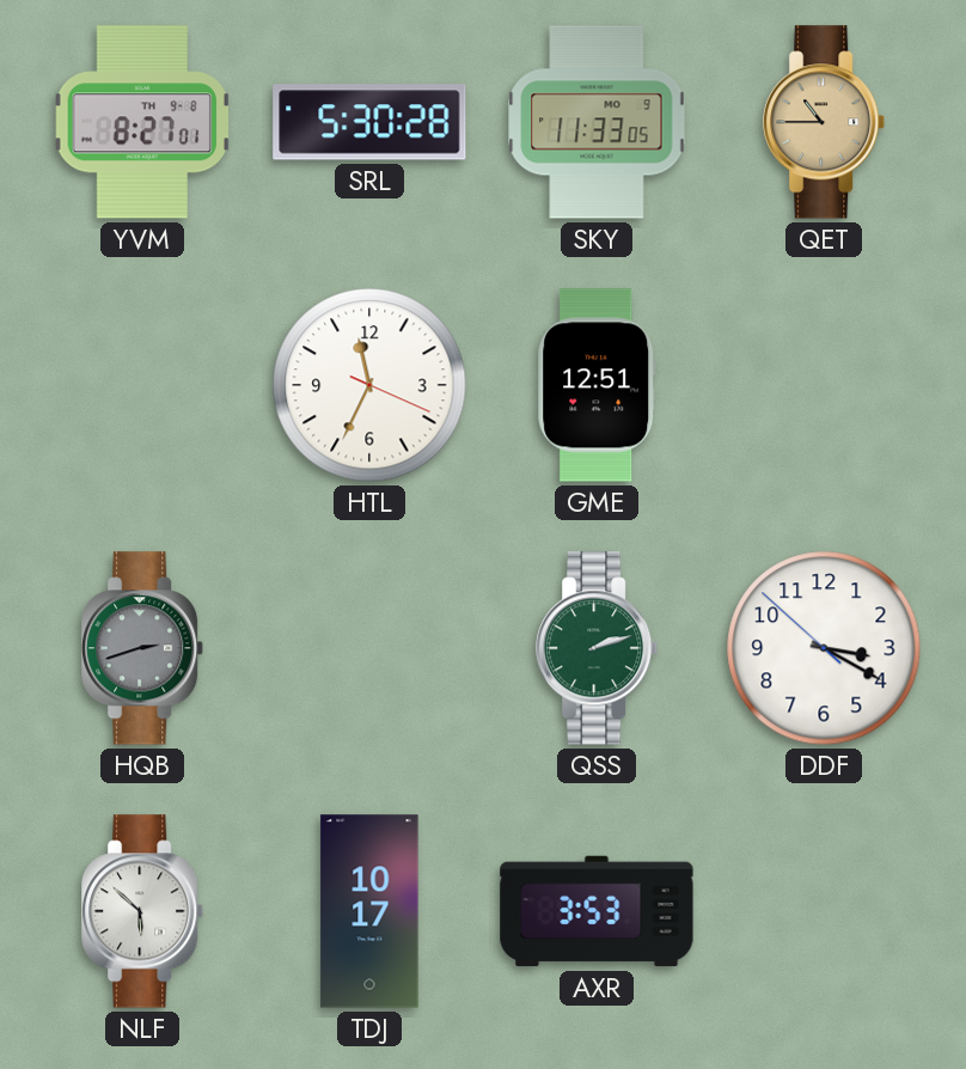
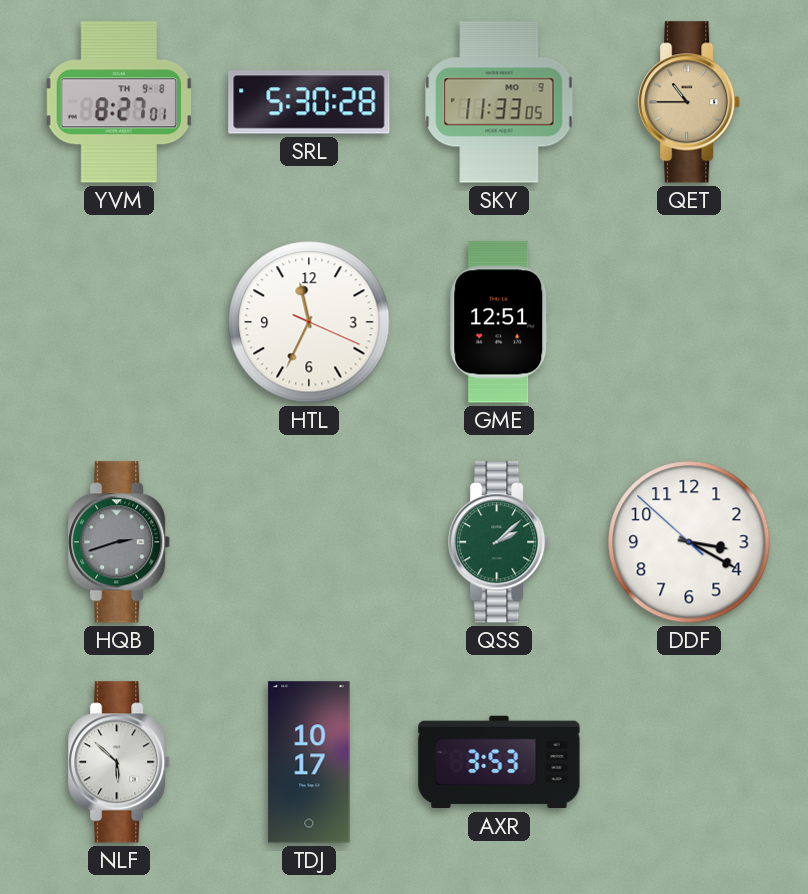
QSS: 2:12 -> 2:08
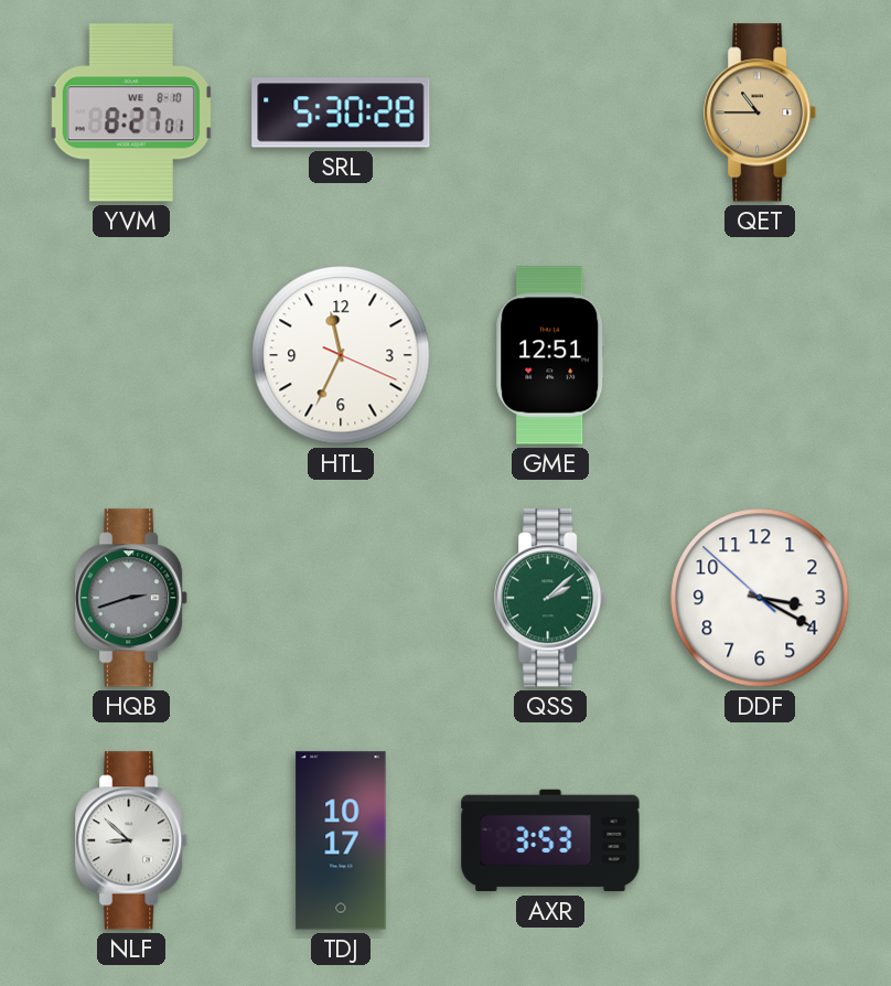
YVM date: TH 9-8 -> WE 8-10
SKY: 11:33 -> none
NLF: 5:52 -> 8:52
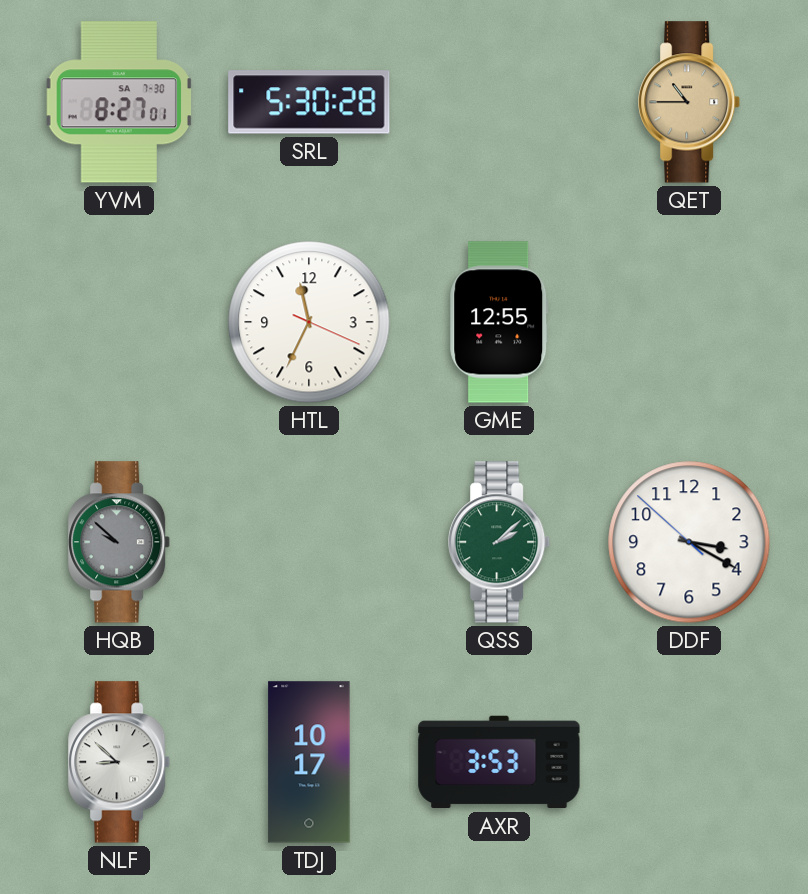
YVM date: WE 8-10 -> SA 7-30
GME: 12:51 -> 12:55
HQB: 2:42 -> 9:52
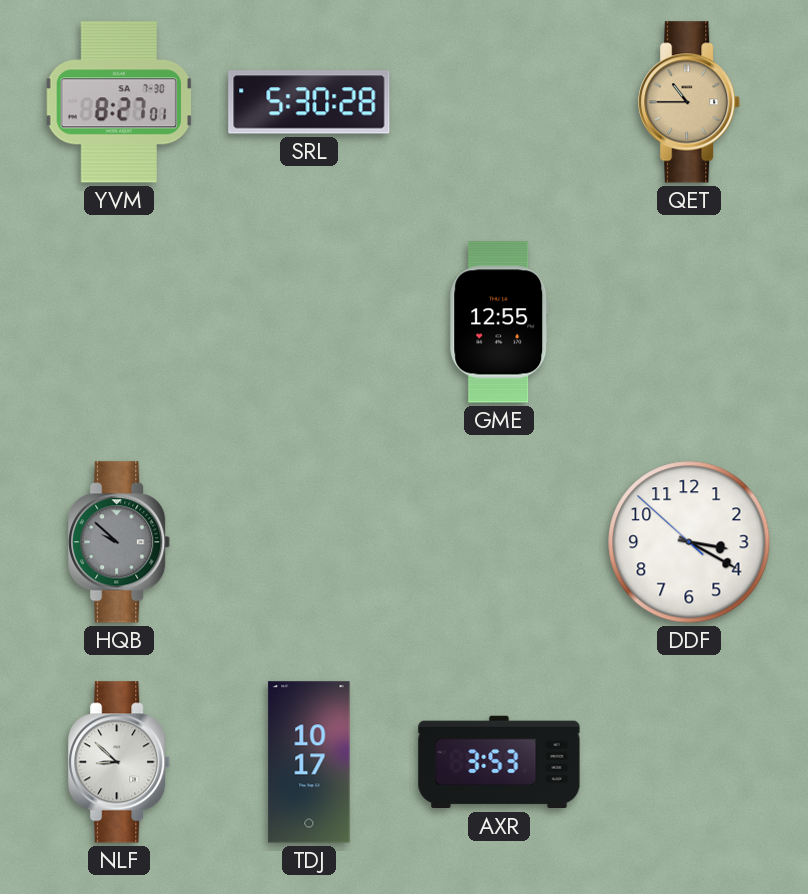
HTL: 11:34 -> none
QSS: 2:08 -> none
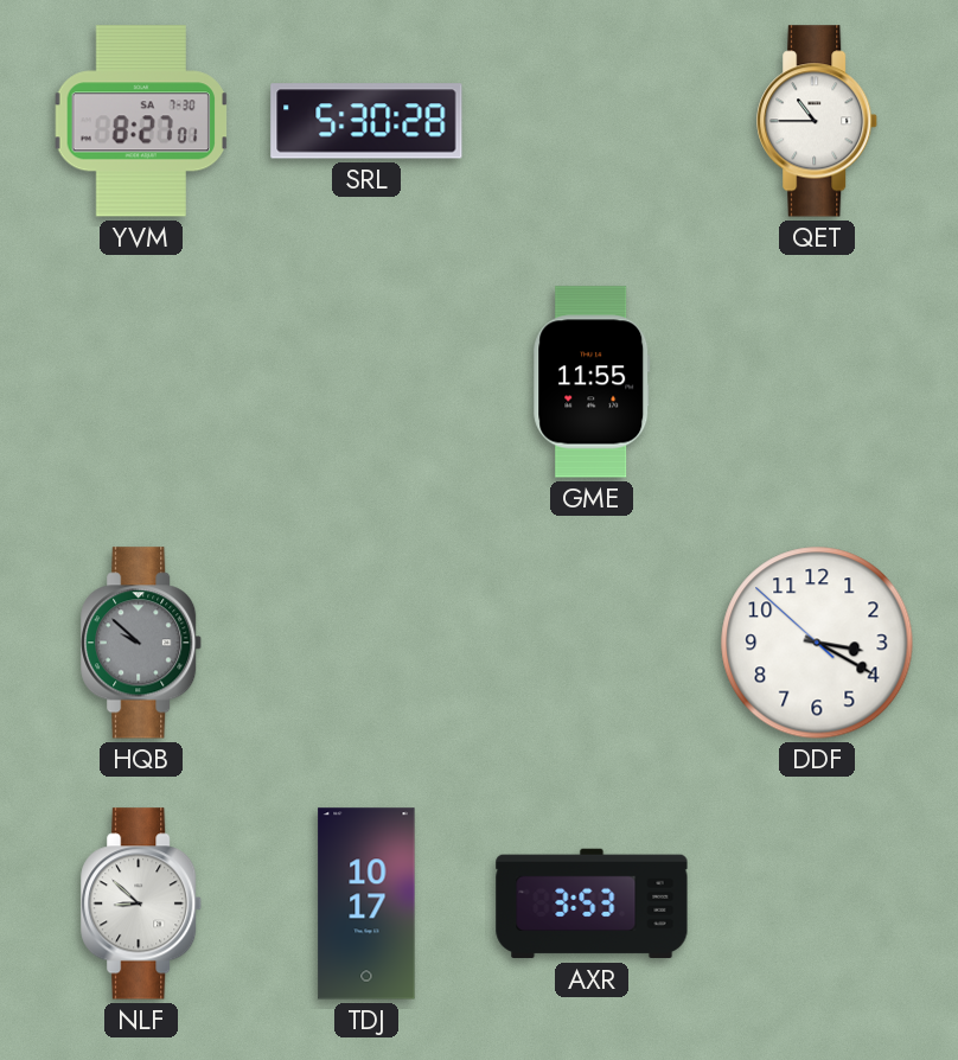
QET dial: champagne -> white
GME: 12:55 -> 11:55
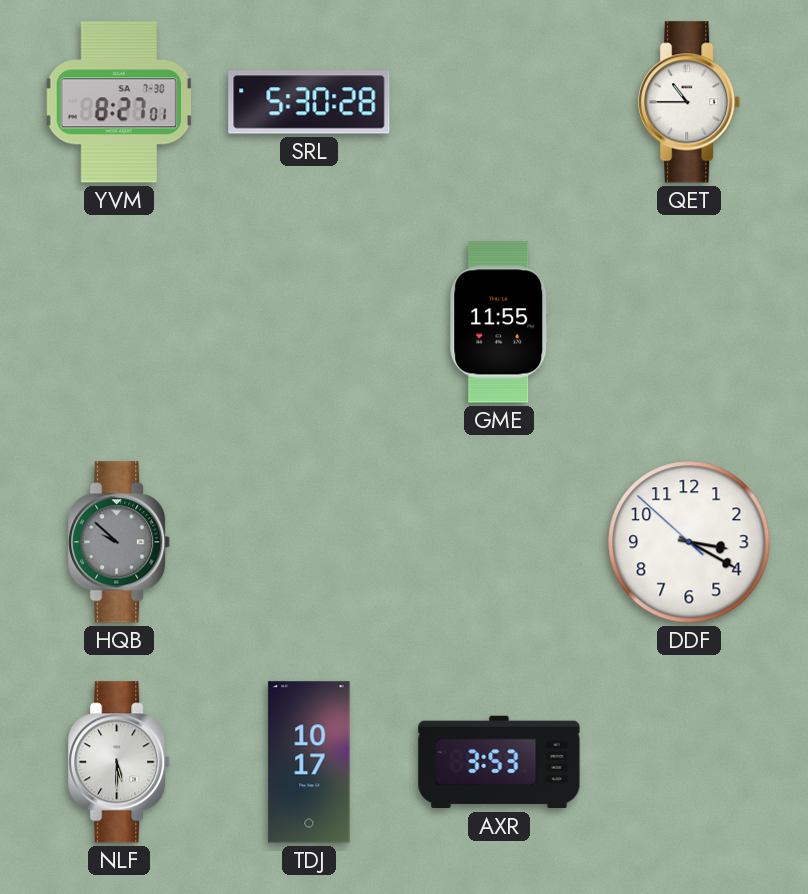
NLF: 8:52 -> 5:30
